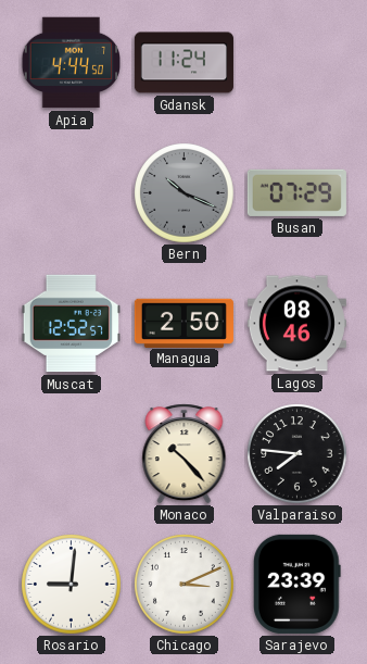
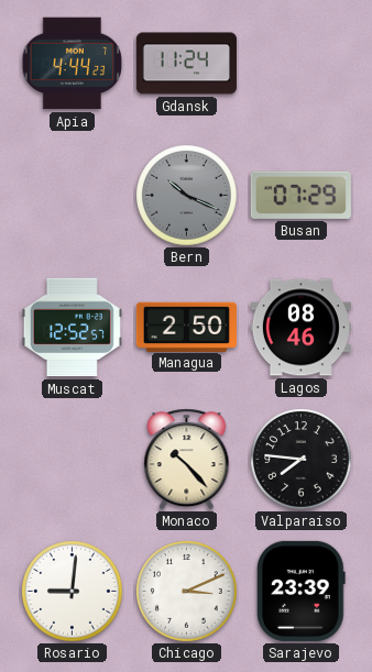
Apia: 4:44:50 -> 4:44:23
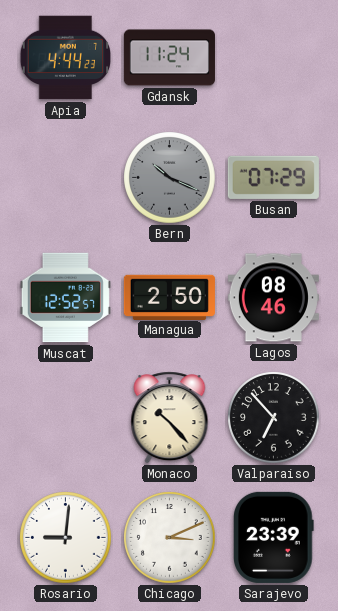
Valparaiso: 7:46 -> 6:53
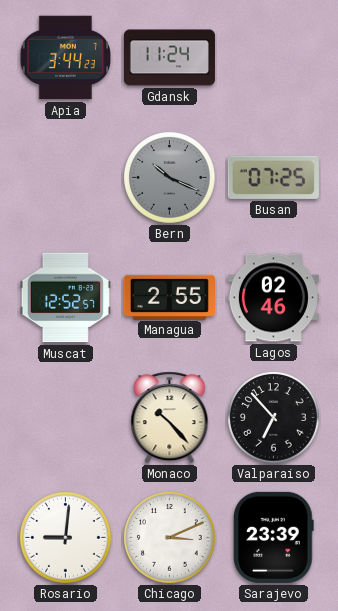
Apia: 4:44 -> 3:44
Busan: 07:29 -> 07:25
Managua: 2:50 -> 2:55
Lagos: 08:46 -> 02:46
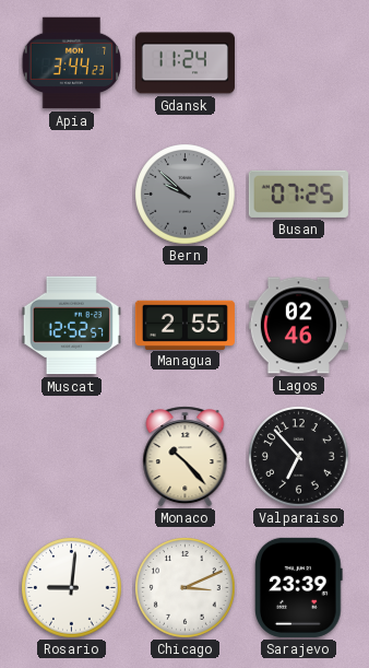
Bern: 10:19 -> 9:52
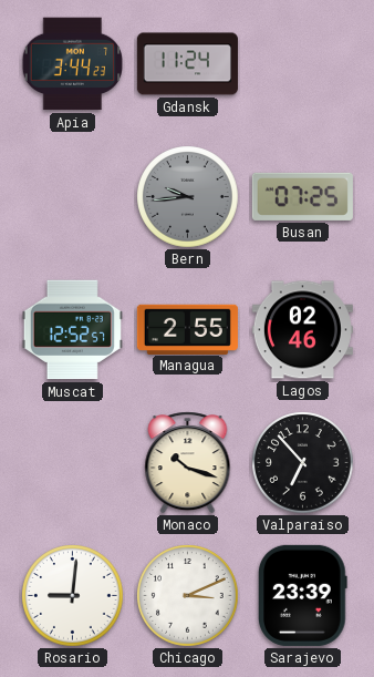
Bern: 9:52 -> 9:44
Monaco: 10:23 -> 10:18
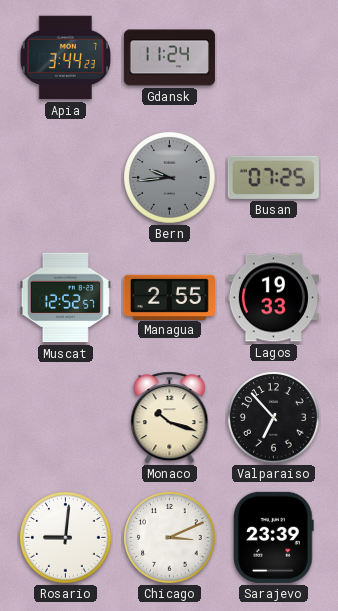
Lagos: 02:46 -> 19:33
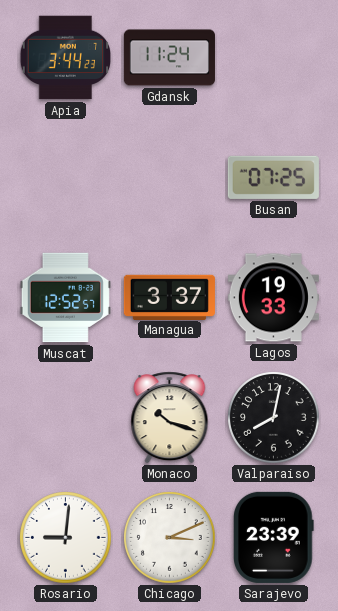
Bern: 9:44 -> none
Managua: 2:55 -> 3:37
Valparaiso: 6:53 -> 8:02
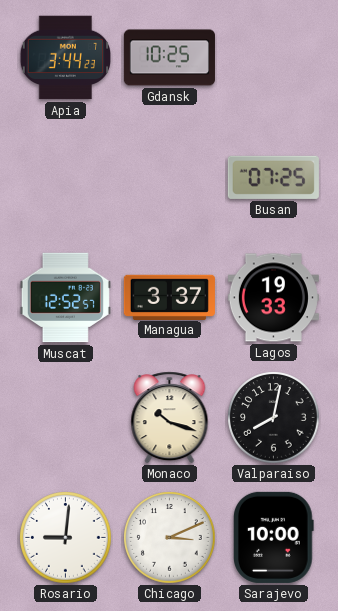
Gdansk: 11:24 -> 10:25
Sarajevo: 23:39 -> 10:00
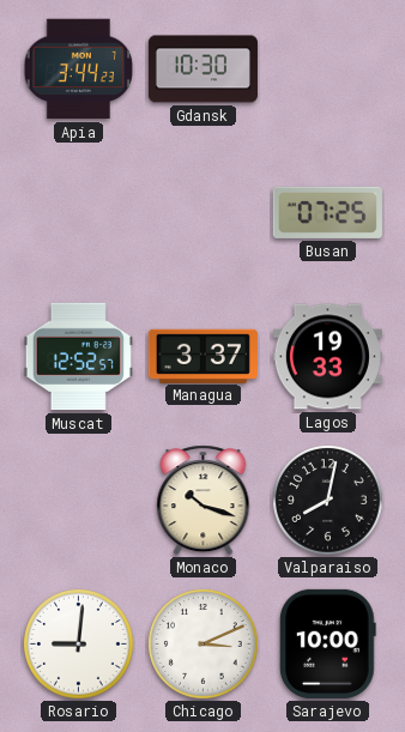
Gdansk: 10:25 -> 10:30
